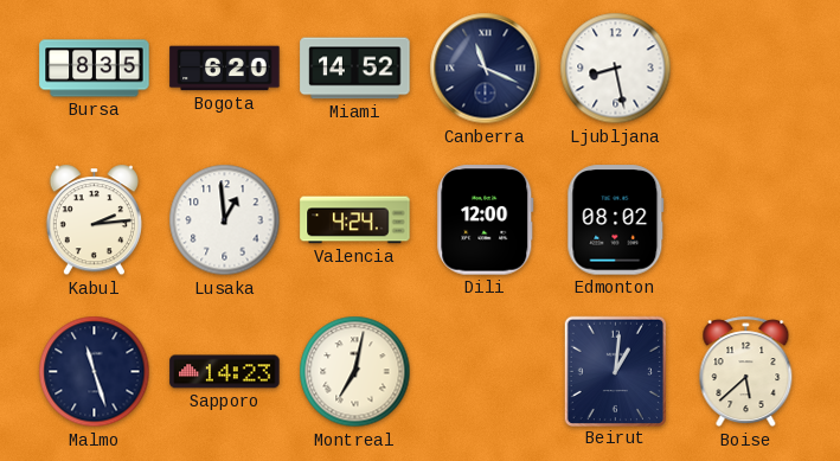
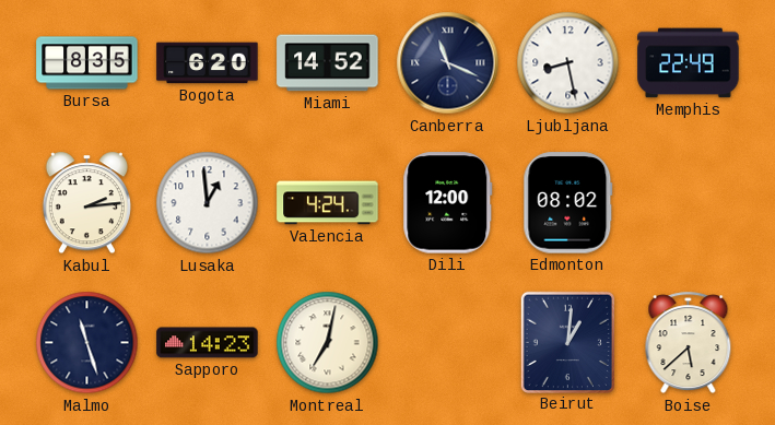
Memphis: none -> 22:49
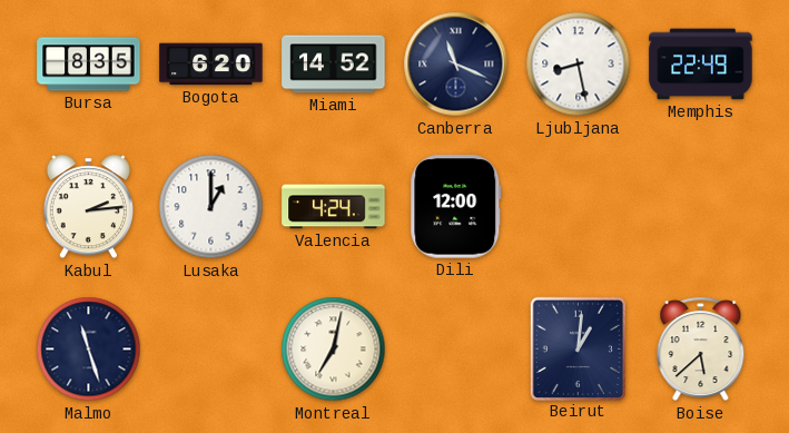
Lusaka: 12:59 -> 1:00
Edmonton: 08:02 -> none
Sapporo: 14:23 -> none
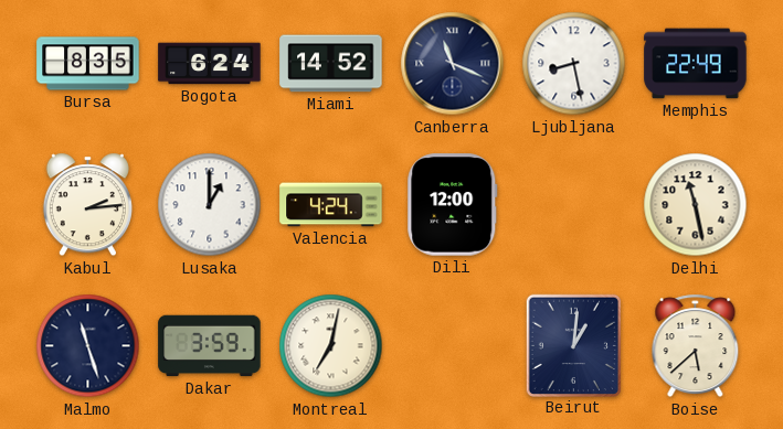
Bogota: 6:20 -> 6:24
Delhi: none -> 11:28
Dakar: none -> 3:59
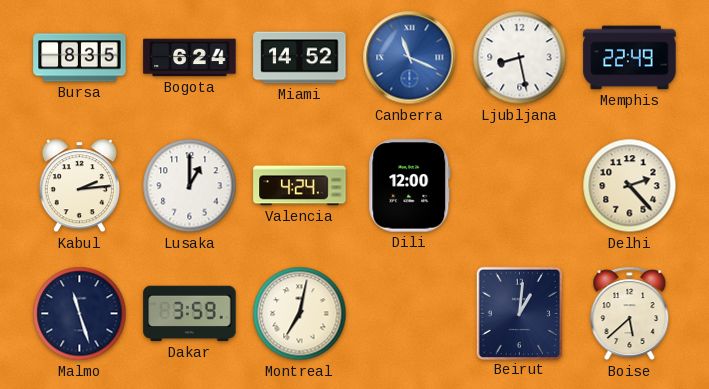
Canberra dial: navy -> blue
Delhi: 11:28 -> 2:23
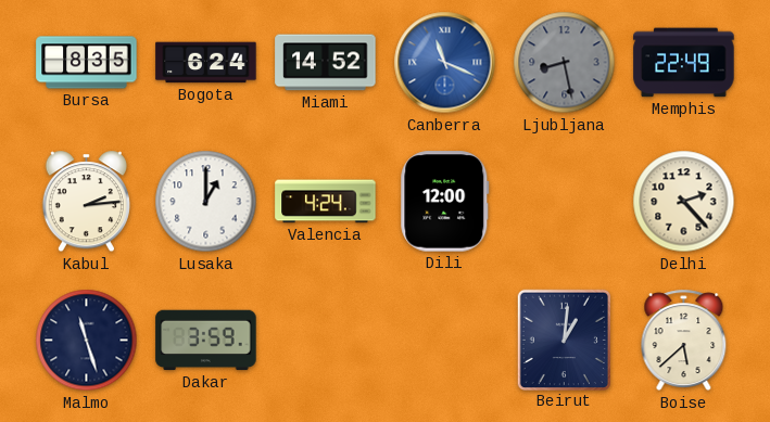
Ljubljana dial: white -> grey
Montreal: 7:02 -> none
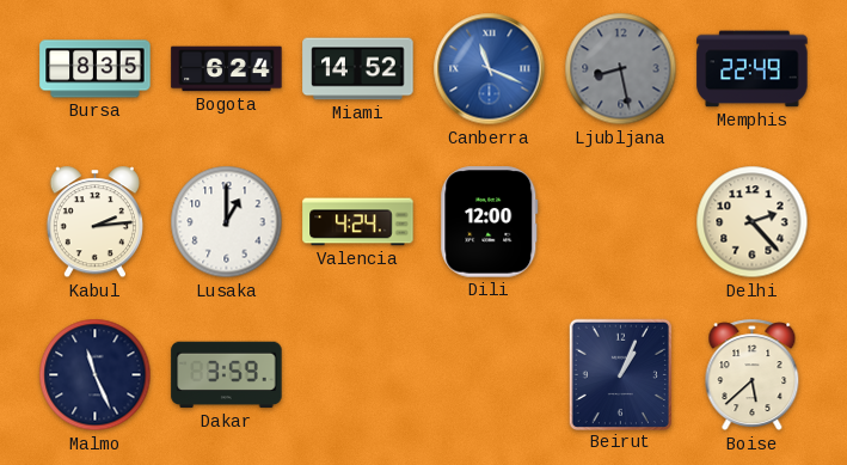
Malmo: 11:27 -> 11:26
Beirut: 1:01 -> 1:04
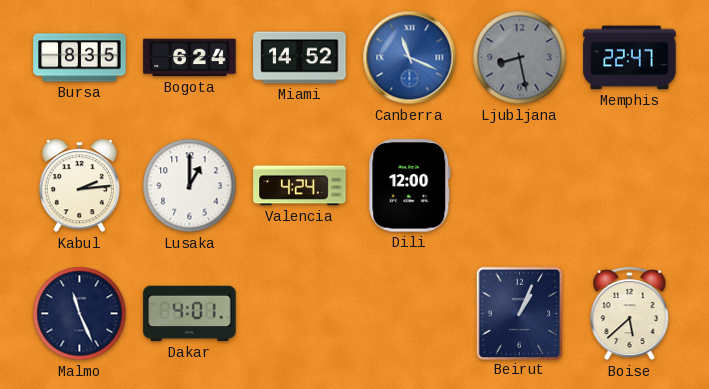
Memphis: 22:49 -> 22:47
Delhi: 2:23 -> none
Dakar: 3:59 -> 4:01
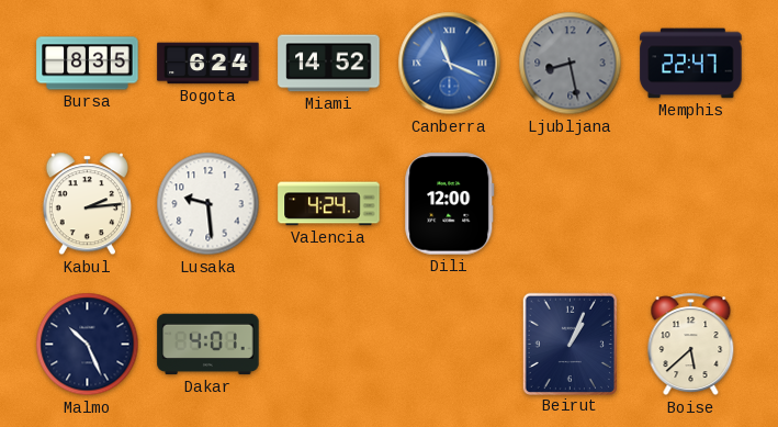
Lusaka: 1:00 -> 9:29
Malmo: 11:26 -> 10:26
